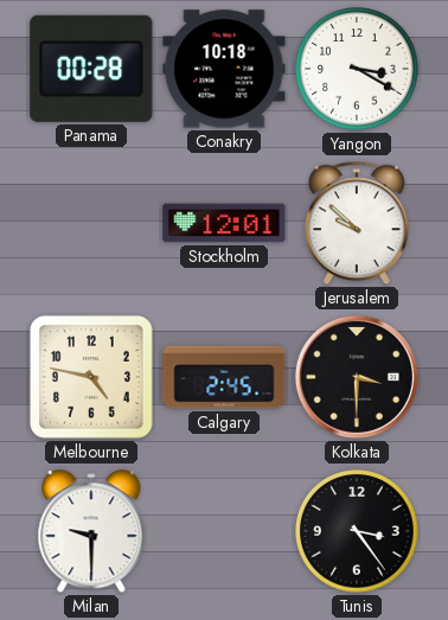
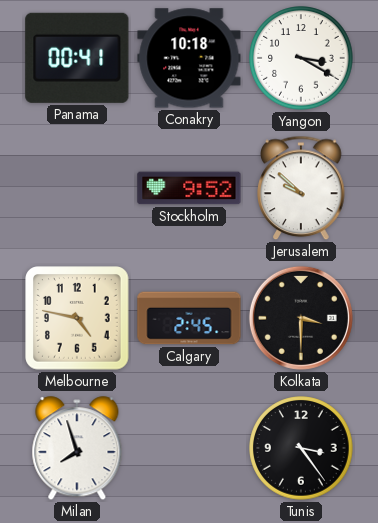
Panama: 00:28 -> 00:41
Stockholm: 12:01 -> 9:52
Milan: 9:30 -> 7:57
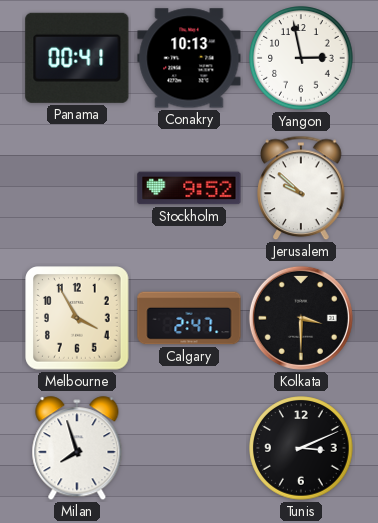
Conakry: 10:18 -> 10:13
Yangon: 3:20 -> 2:58
Melbourne: 4:47 -> 3:55
Calgary: 2:45 -> 2:47
Tunis: 3:24 -> 3:11
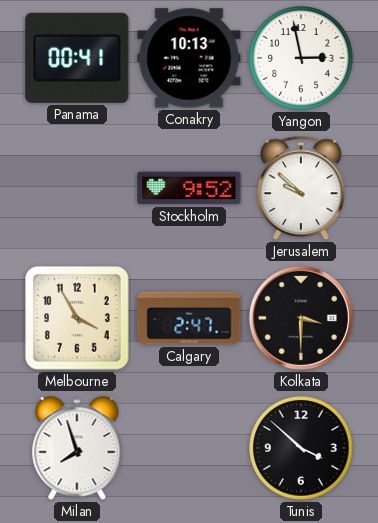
Tunis: 3:11 -> 3:52
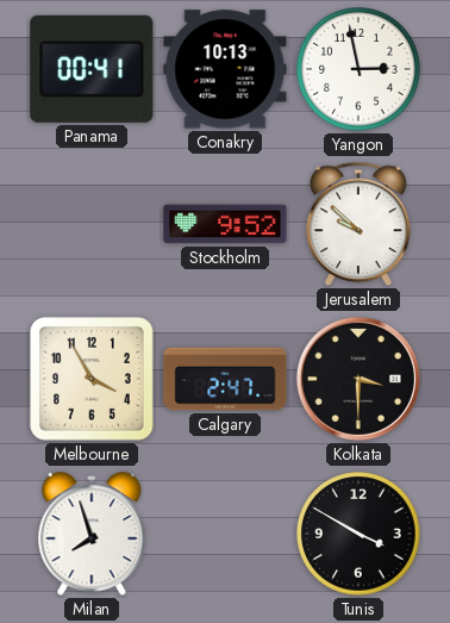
Tunis: 3:52 -> 3:50
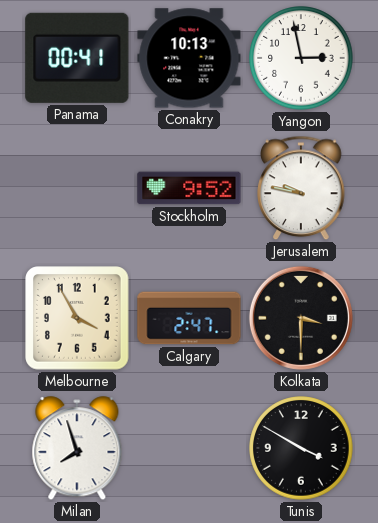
Jerusalem: 9:52 -> 9:47
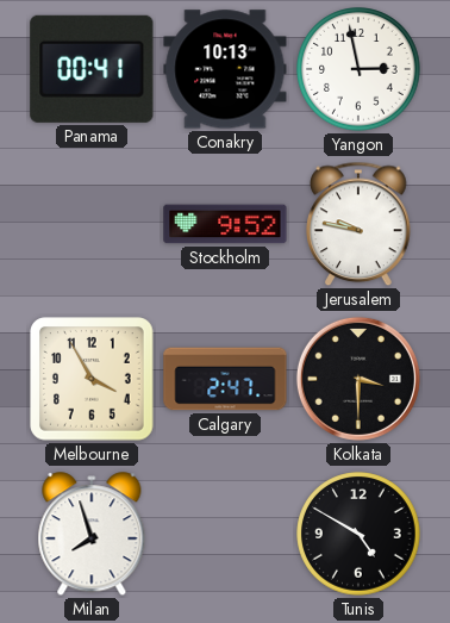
Tunis: 3:50 -> 4:50
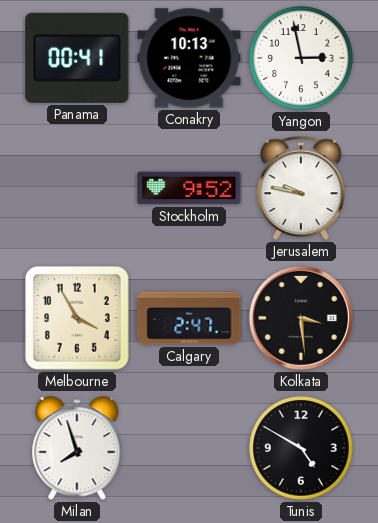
Kolkata: 3:30 -> 3:29
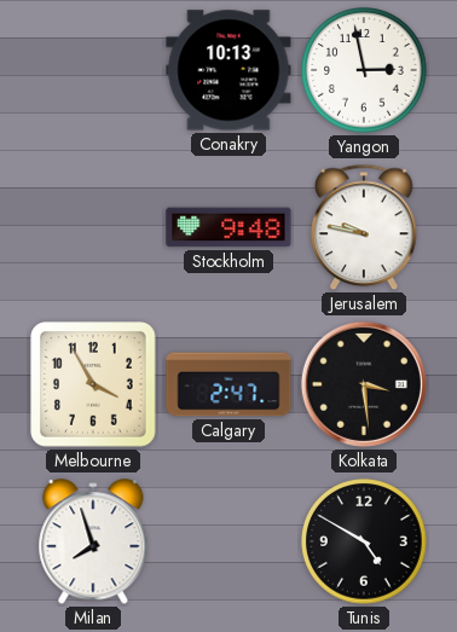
Panama: 00:41 -> none
Stockholm: 9:52 -> 9:48
